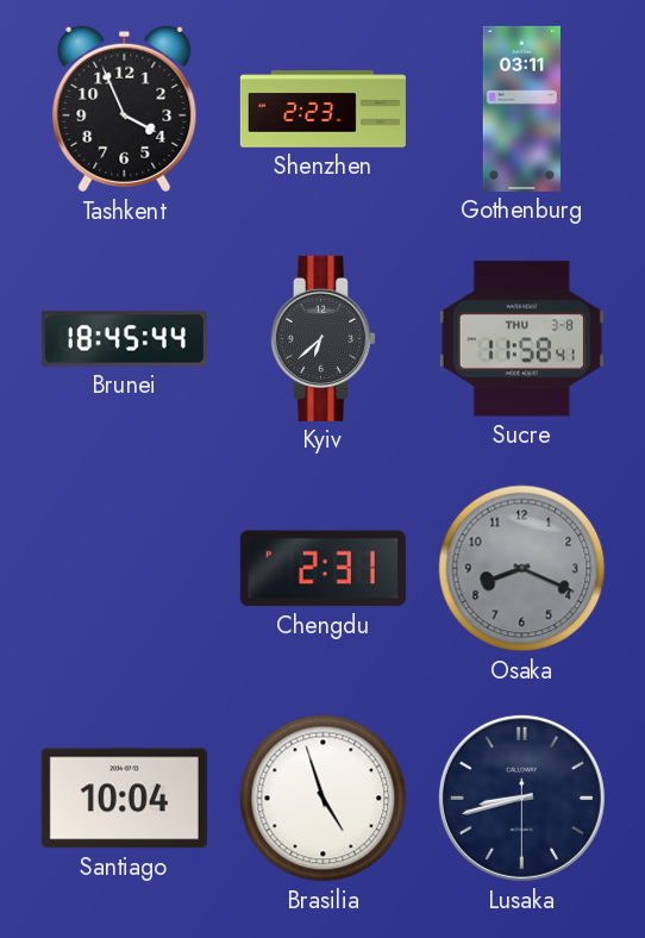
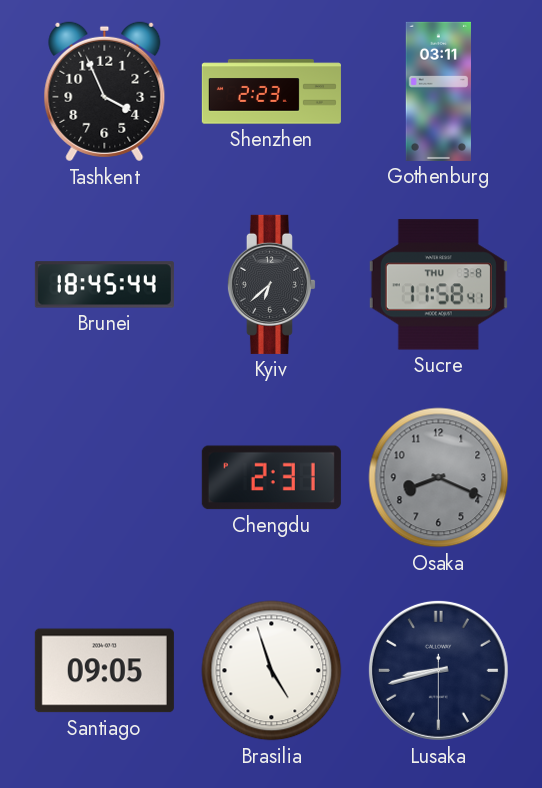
Santiago: 10:04 -> 09:05
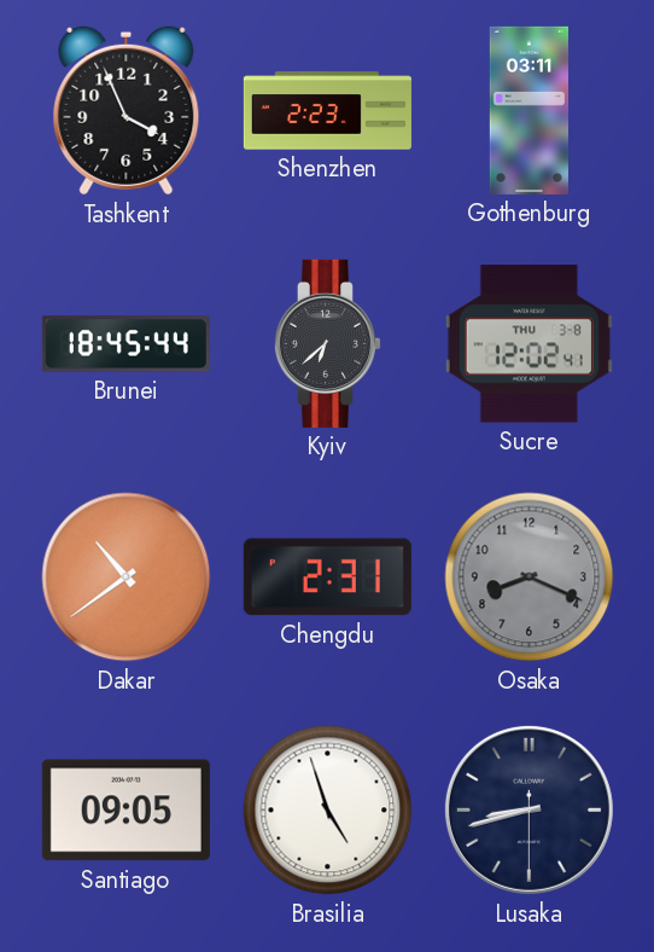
Sucre: 11:58 -> 12:02
Dakar: none -> 10:39
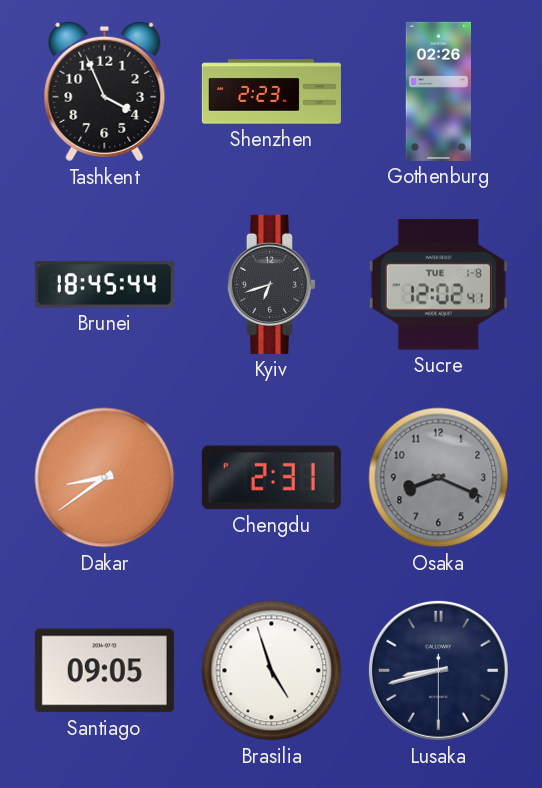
Gothenburg: 03:11 -> 02:26
Kyiv: 6:38 -> 6:42
Sucre date: THU 3-8 -> TUE 1-8
Dakar: 10:39 -> 8:39
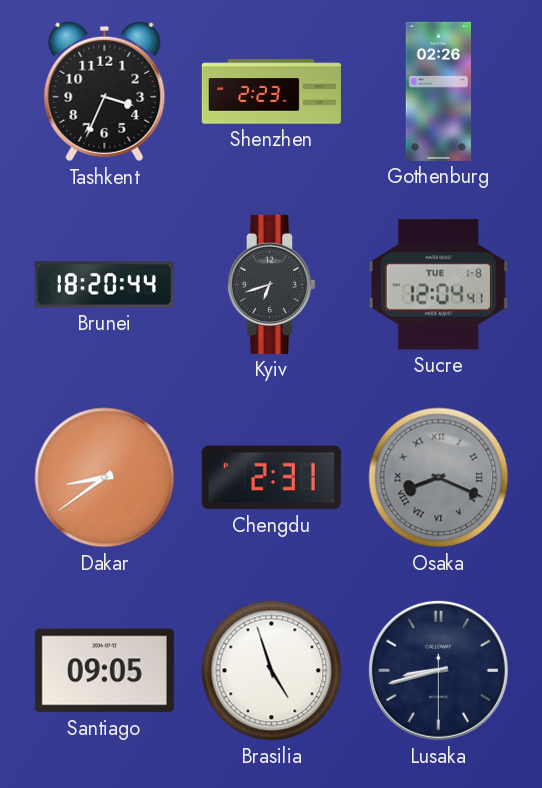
Tashkent: 3:56 -> 3:34
Brunei: 18:45 -> 18:20
Sucre: 12:02 -> 12:04
Osaka numerals: Arabic -> Roman
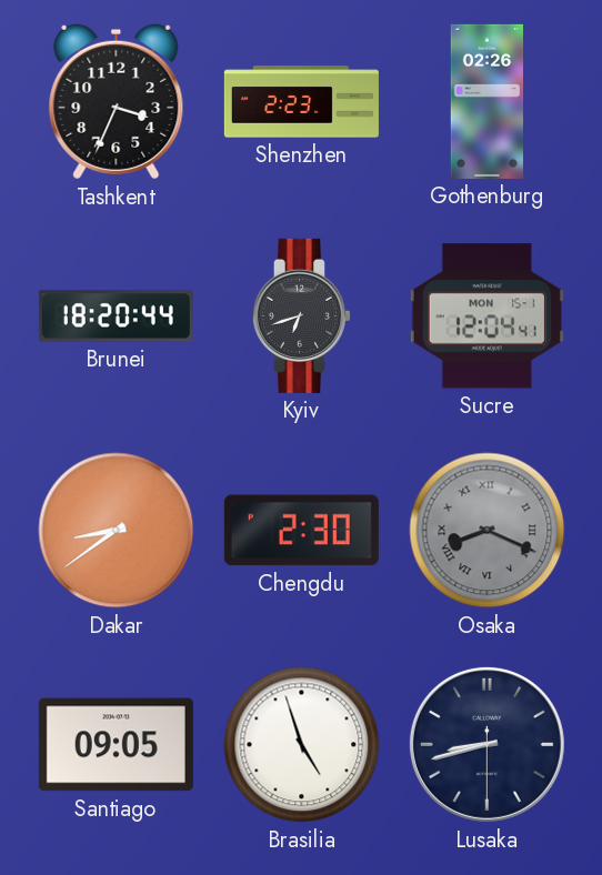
Sucre date: TUE 1-8 -> MON 15-1
Chengdu: 2:31 -> 2:30
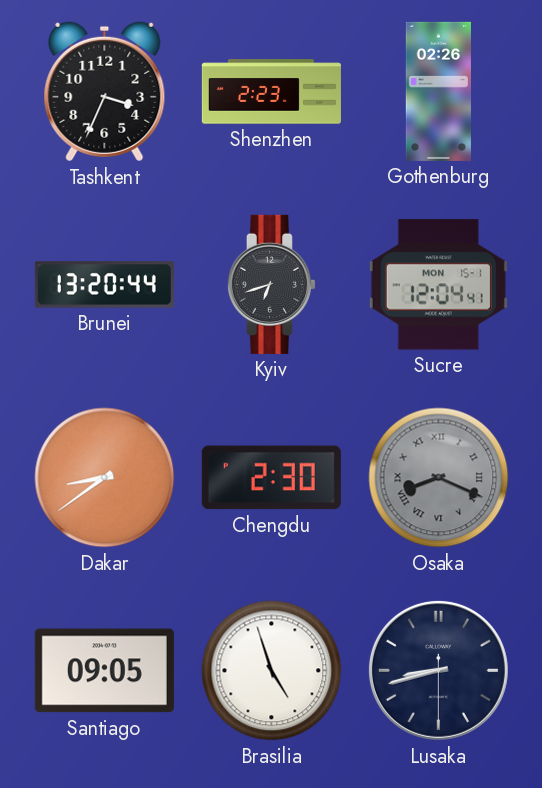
Brunei: 18:20 -> 13:20
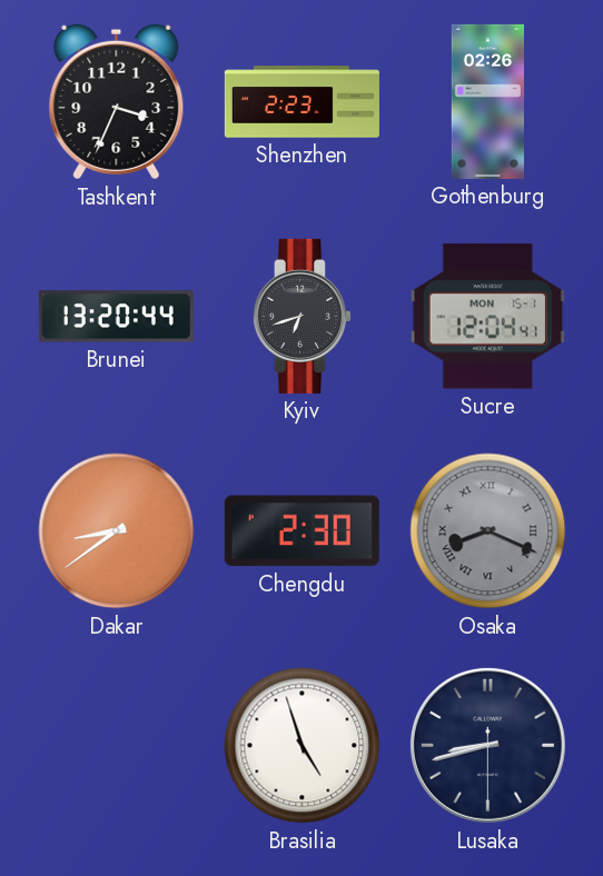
Santiago: 09:05 -> none
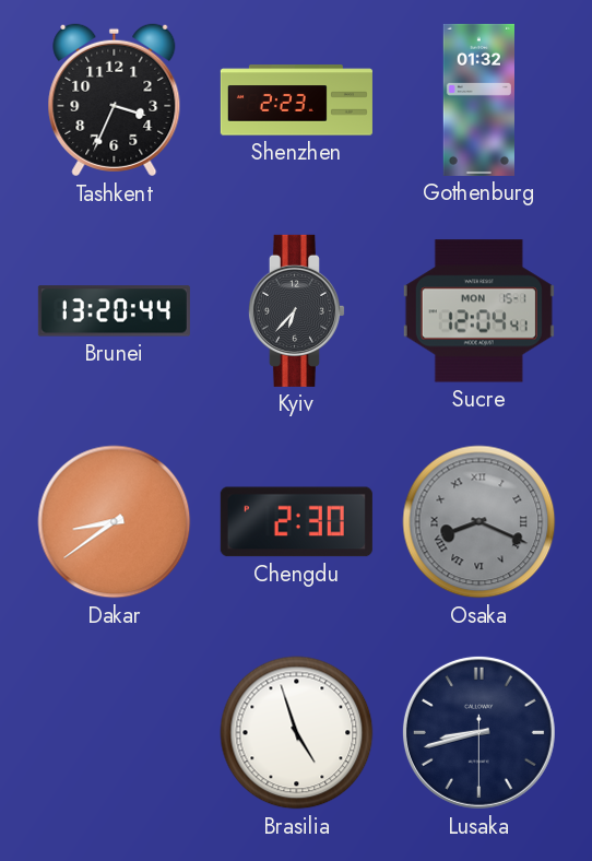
Gothenburg: 02:26 -> 01:32
Kyiv: 6:42 -> 6:37
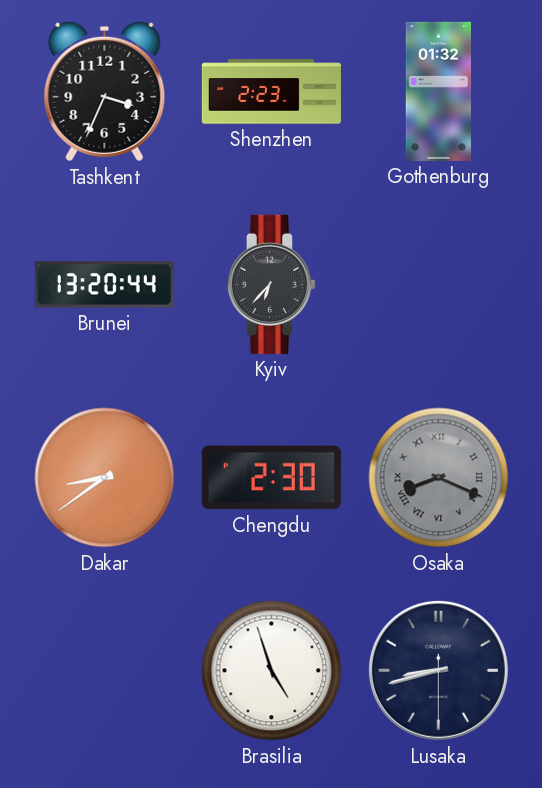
Sucre: 12:04 -> none
